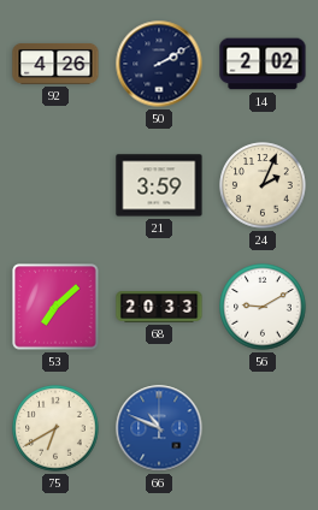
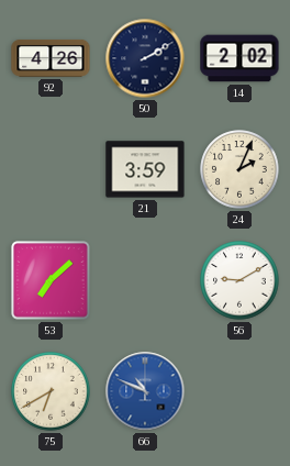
68: 20:33 -> none
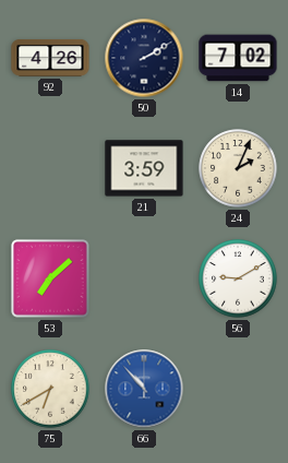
14: 2:02 -> 7:02
66: 10:49 -> 10:53
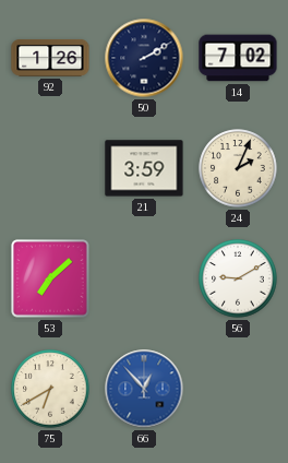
92: 4:26 -> 1:26
66: 10:53 -> 12:53
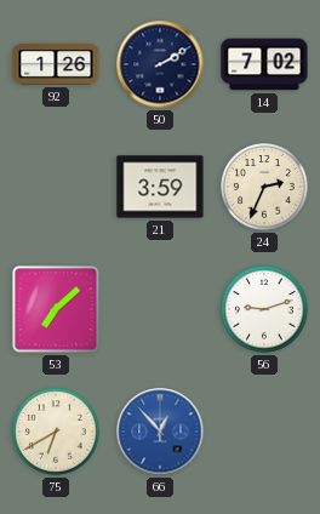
24: 2:04 -> 2:34
56: 9:10 -> 9:12
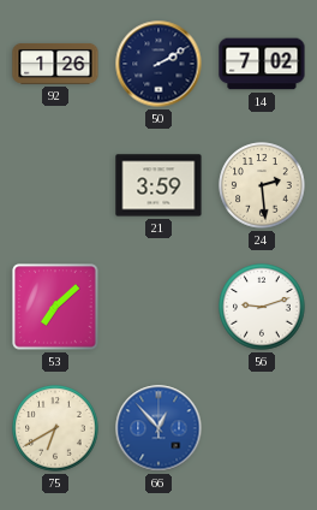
24: 2:34 -> 2:29
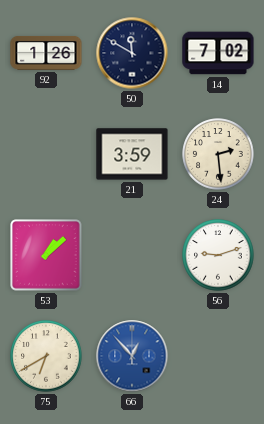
50: 2:10 -> 11:50
53: 7:08 -> 1:08
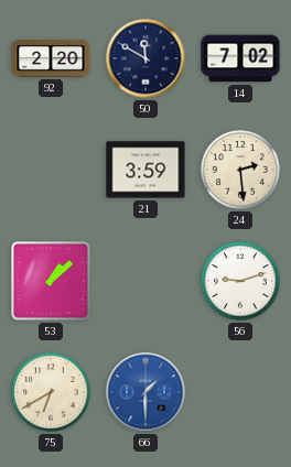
92: 1:26 -> 2:20
66: 12:53 -> 1:30
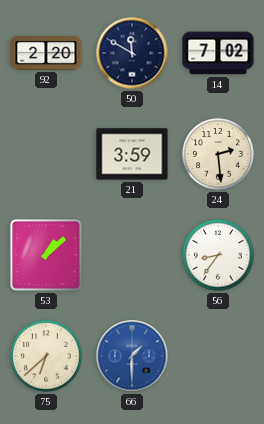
56: 9:12 -> 8:36
75: 6:40 -> 6:38
